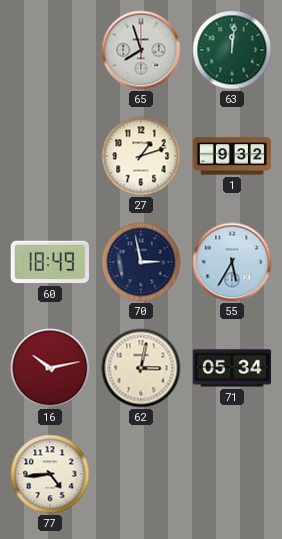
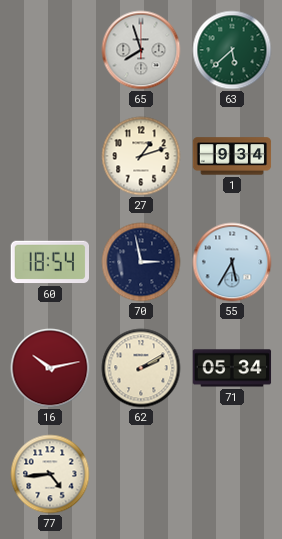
63: 12:01 -> 5:38
1: 9:32 -> 9:34
60: 18:49 -> 18:54
62: 3:02 -> 2:10
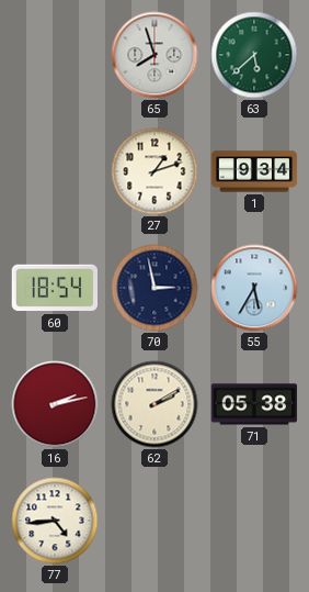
16: 10:13 -> 2:13
71: 05:34 -> 05:38
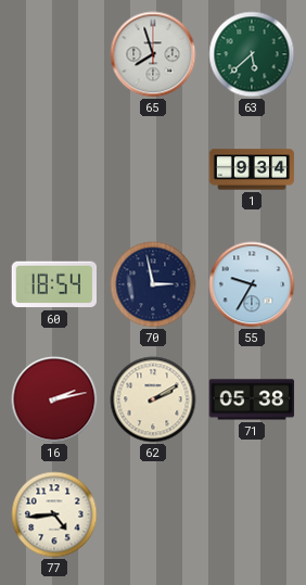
27: 1:12 -> none
55: 5:35 -> 9:35
